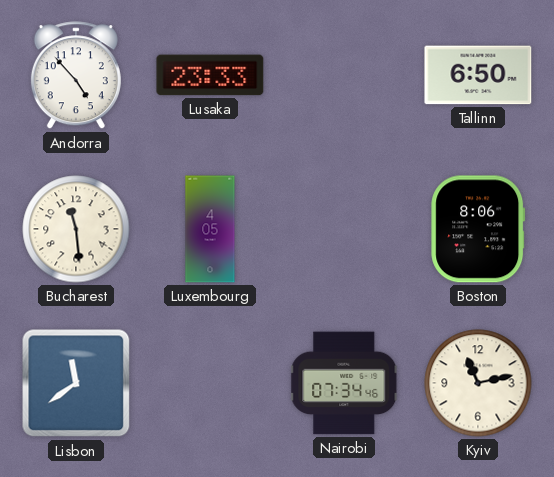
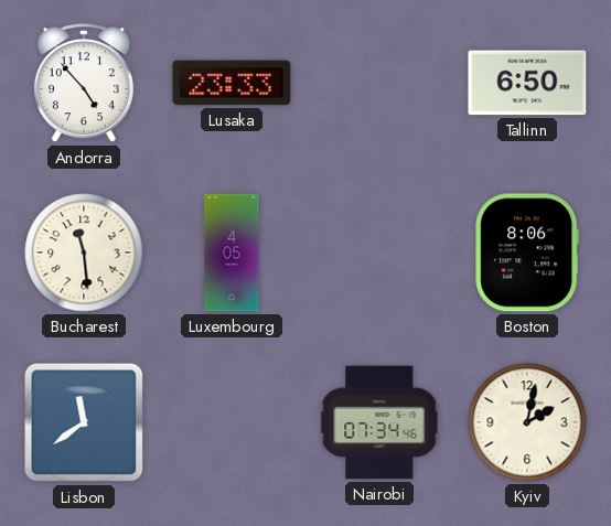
Kyiv: 11:13 -> 2:02
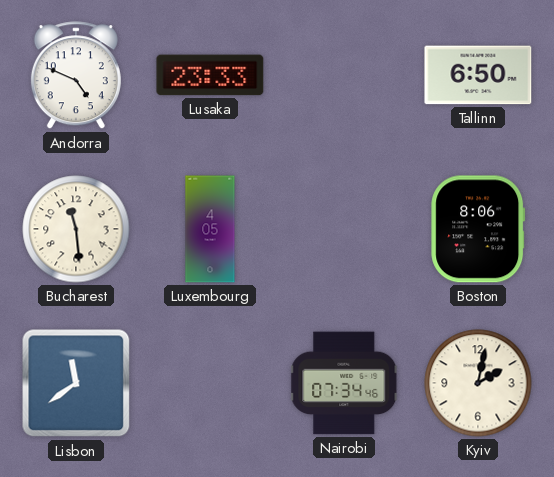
Andorra: 4:53 -> 4:49
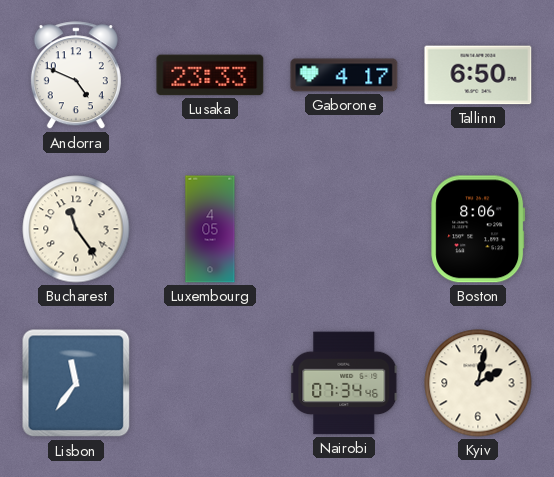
Gaborone: none -> 4:17
Bucharest: 11:29 -> 11:24
Lisbon: 11:39 -> 11:36
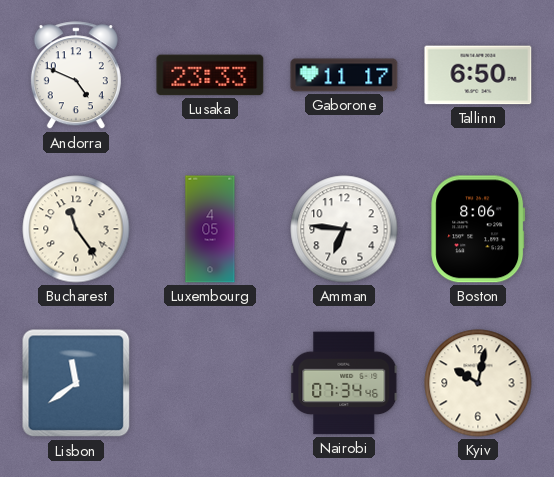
Gaborone: 4:17 -> 11:17
Amman: none -> 6:46
Lisbon: 11:36 -> 11:39
Kyiv: 2:02 -> 10:02
